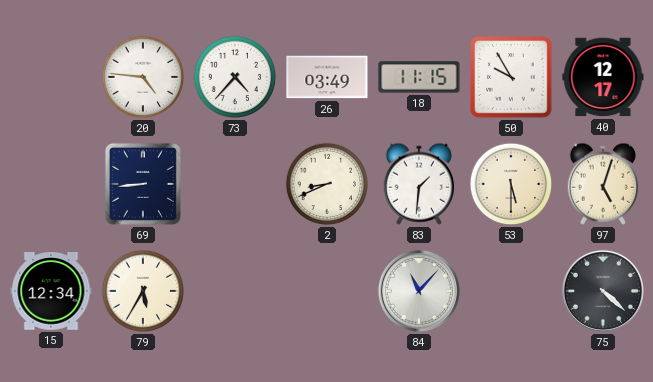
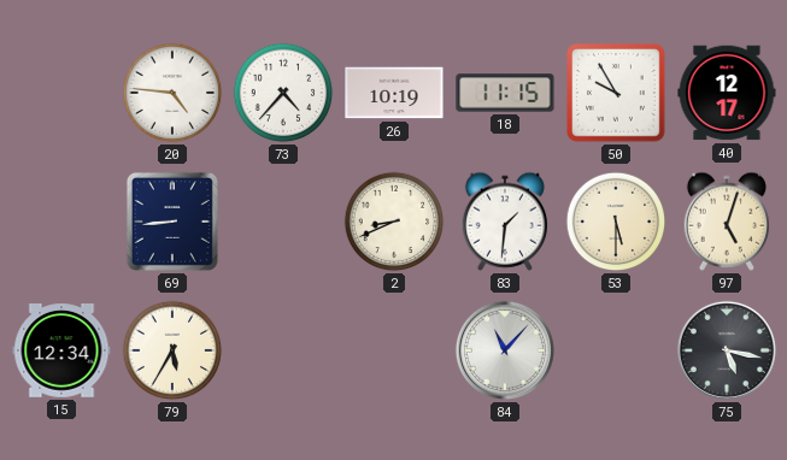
26: 03:49 -> 10:19
75: 4:22 -> 5:17
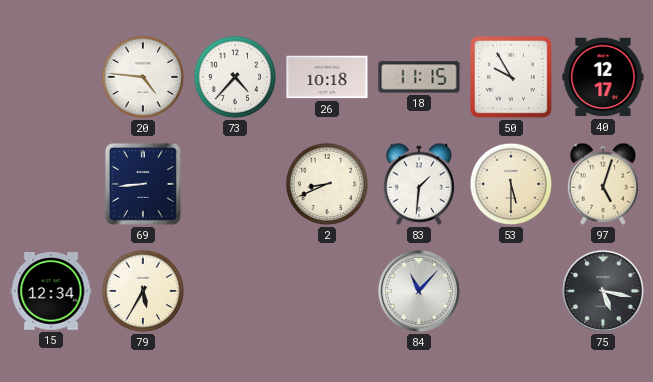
26: 10:19 -> 10:18
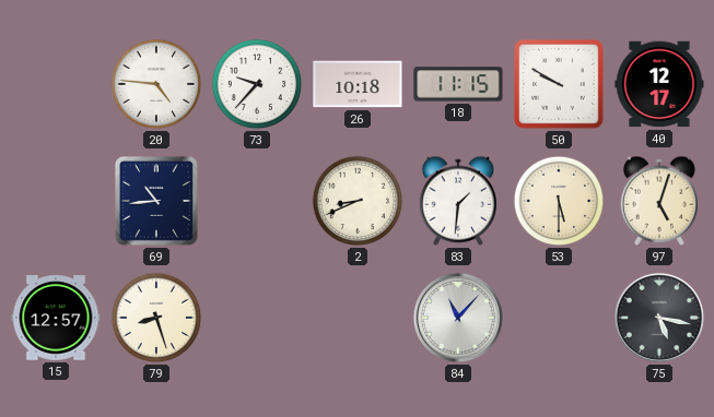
73: 4:37 -> 9:37
50: 9:55 -> 9:50
69: 8:44 -> 10:44
15: 12:34 -> 12:57
79: 5:35 -> 8:27
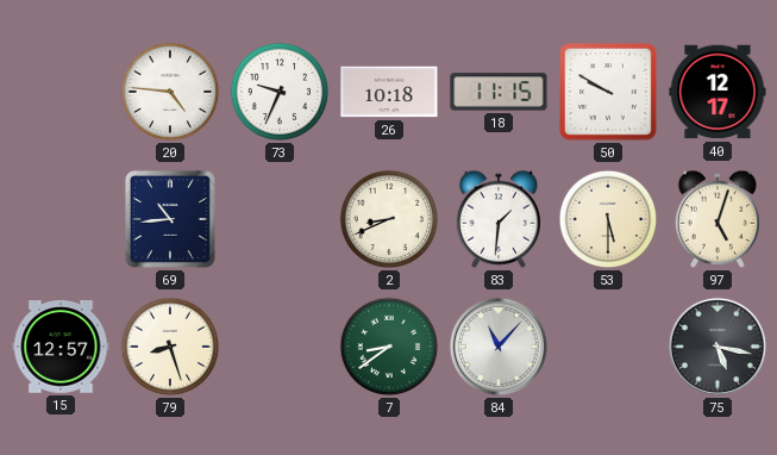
73: 9:37 -> 9:34
7: none -> 8:39
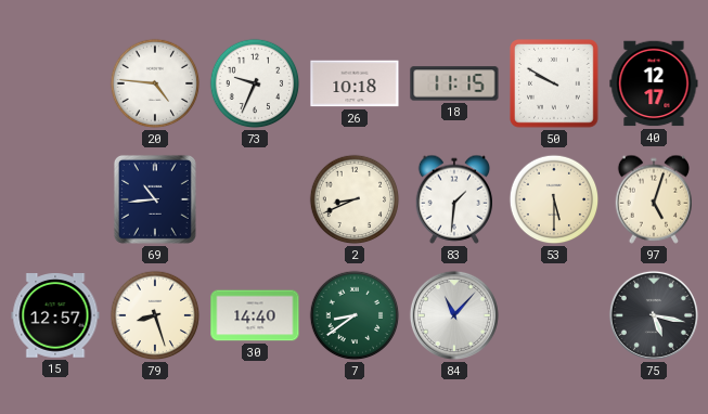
30: none -> 14:40
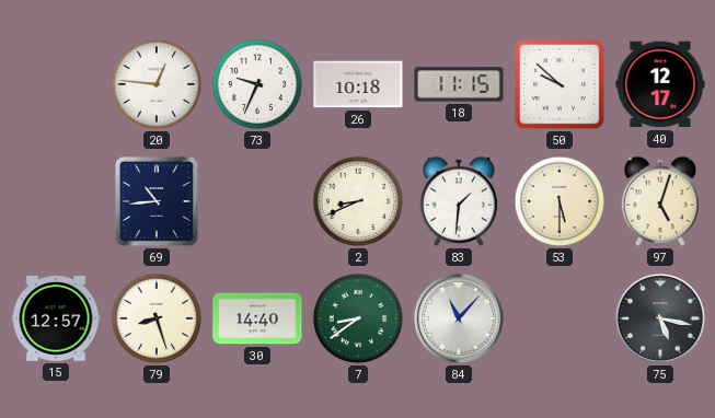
20: 4:46 -> 12:46
50: 9:50 -> 9:52
